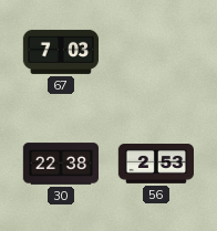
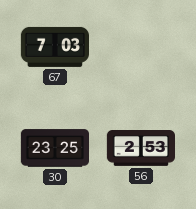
30: 22:38 -> 23:25
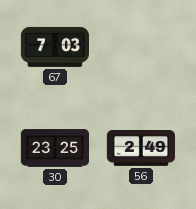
56: 2:53 -> 2:49
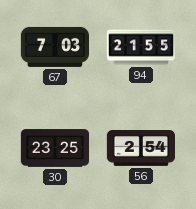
94: none -> 21:55
56: 2:49 -> 2:54
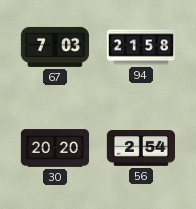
94: 21:55 -> 21:58
30: 23:25 -> 20:20
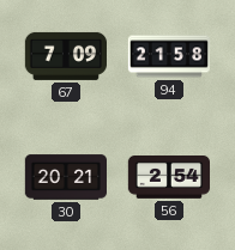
67: 7:03 -> 7:09
30: 20:20 -> 20:21
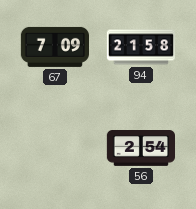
30: 20:21 -> none
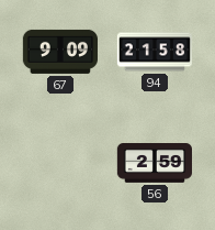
67: 7:09 -> 9:09
56: 2:54 -> 2:59
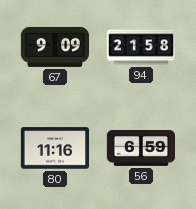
80: none -> 11:16
56: 2:59 -> 6:59
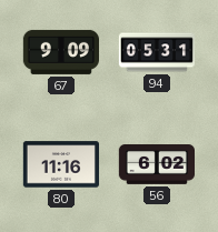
94: 21:58 -> 05:31
56: 6:59 -> 6:02
